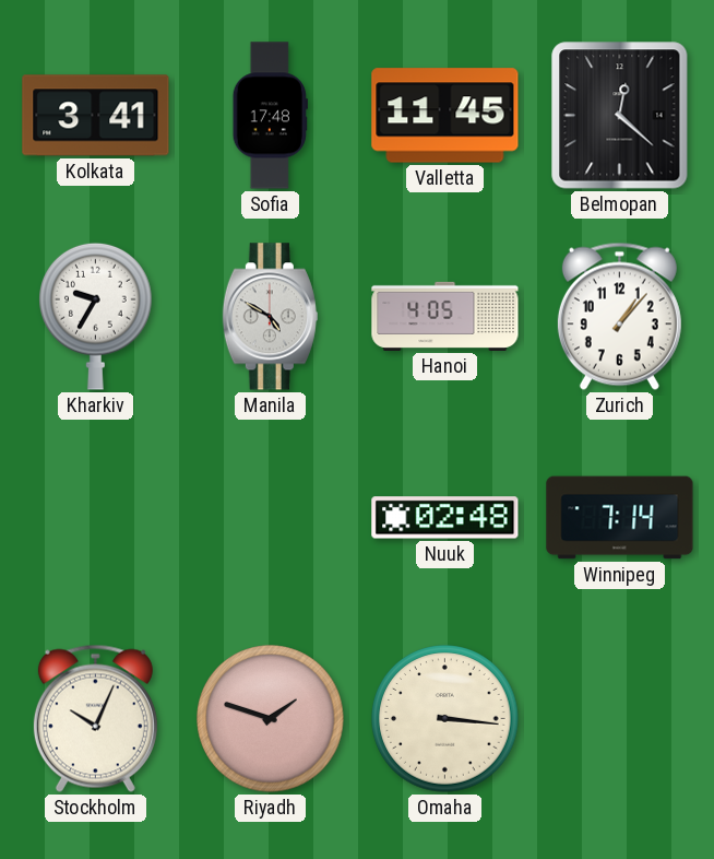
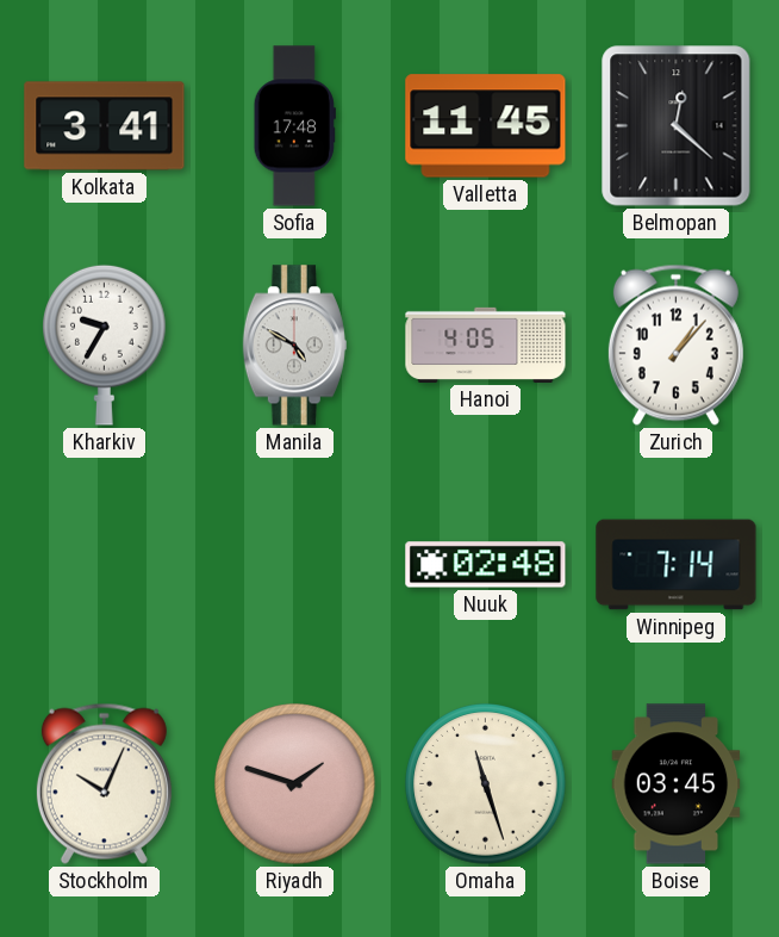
Omaha: 3:16 -> 11:27
Boise: none -> 03:45
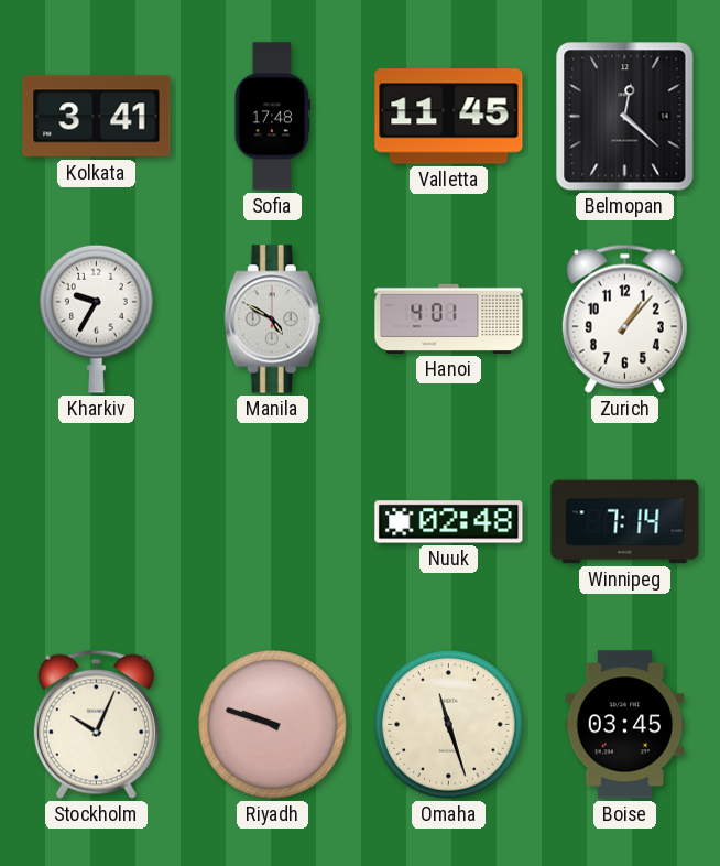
Hanoi: 4:05 -> 4:01
Riyadh: 1:48 -> 9:48
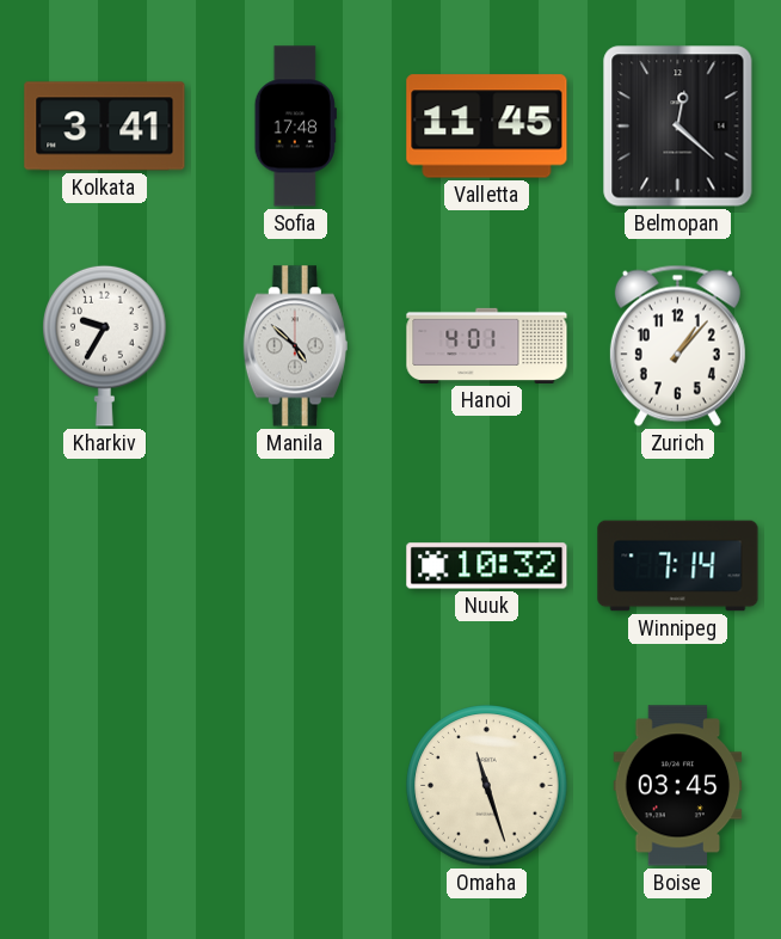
Manila: 4:50 -> 4:52
Nuuk: 02:48 -> 10:32
Stockholm: 10:04 -> none
Riyadh: 9:48 -> none
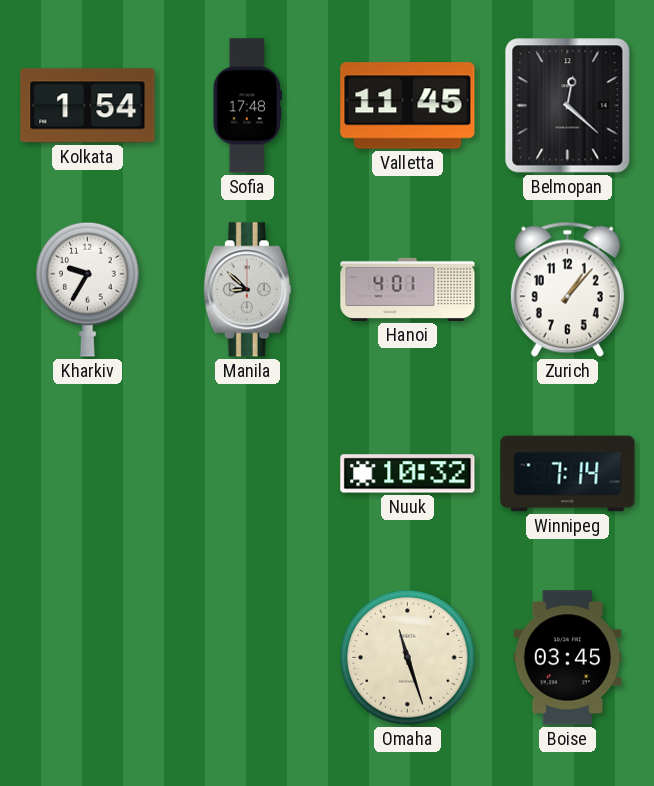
Kolkata: 3:41 -> 1:54
Manila: 4:52 -> 8:52
